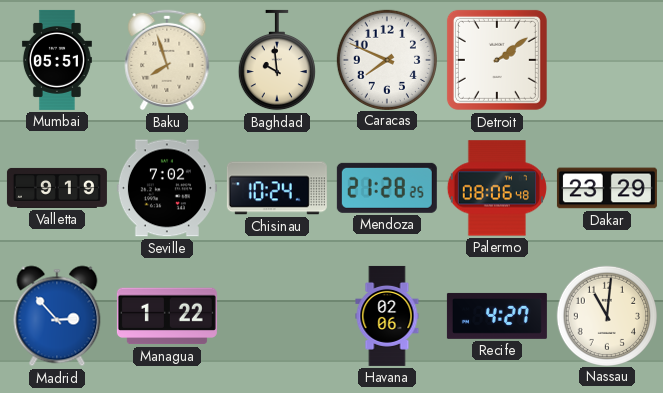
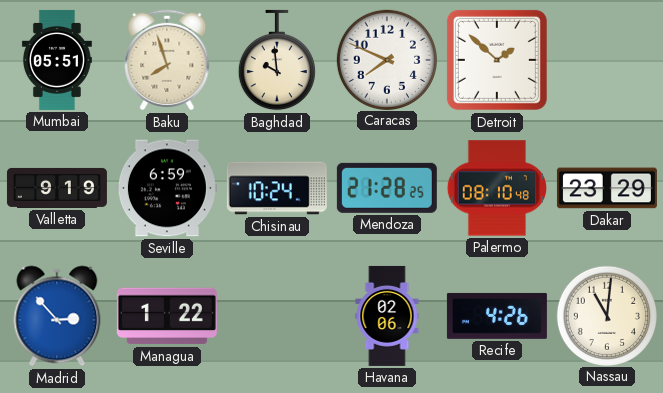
Detroit: 2:09 -> 1:52
Seville: 7:02 -> 6:59
Palermo: 08:06 -> 08:10
Recife: 4:27 -> 4:26
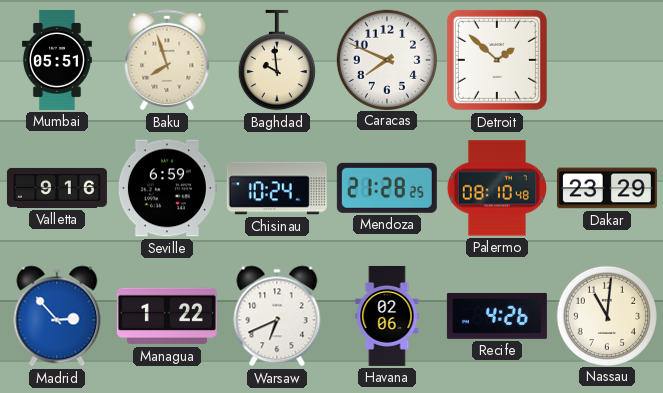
Valletta: 9:19 -> 9:16
Warsaw: none -> 6:41
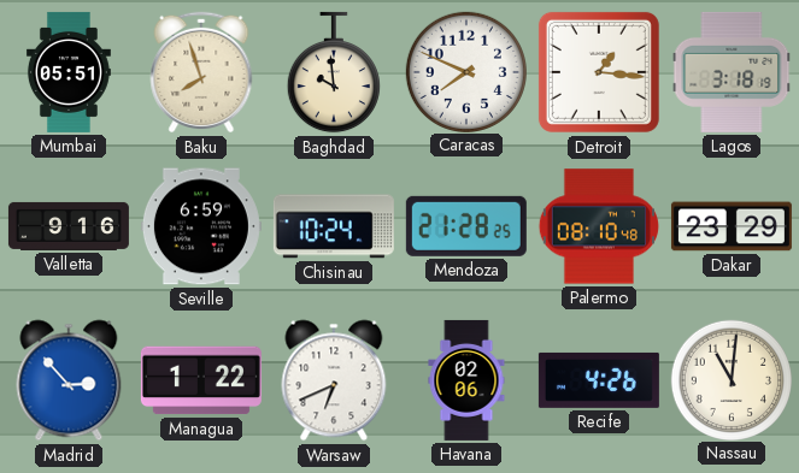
Detroit: 1:52 -> 1:16
Lagos: none -> 3:18
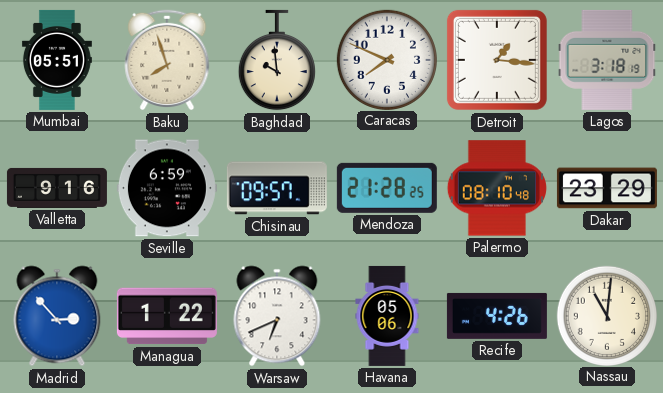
Chisinau: 10:24 -> 09:57
Havana: 02:06 -> 05:06
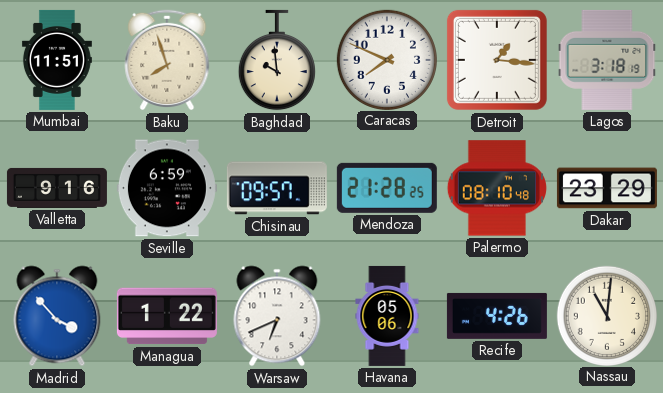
Mumbai: 05:51 -> 11:51
Madrid: 2:53 -> 3:53
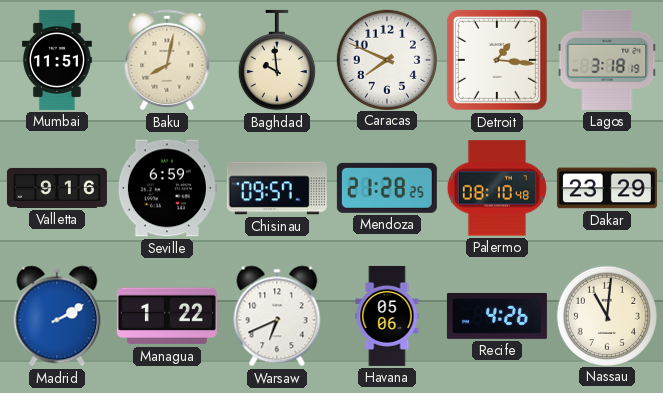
Baku: 7:57 -> 8:02
Madrid: 3:53 -> 2:10
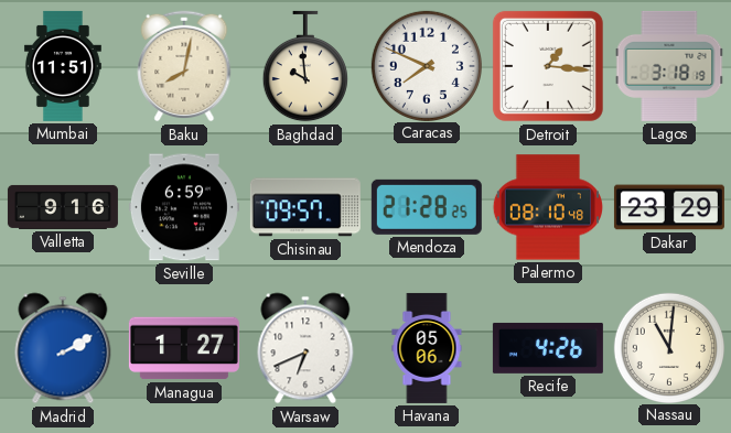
Managua: 1:22 -> 1:27
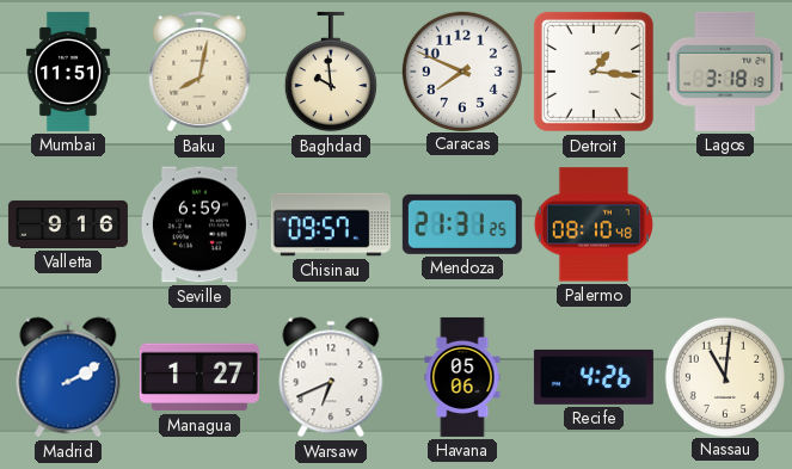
Mendoza: 21:28 -> 21:31
Dakar: 23:29 -> none
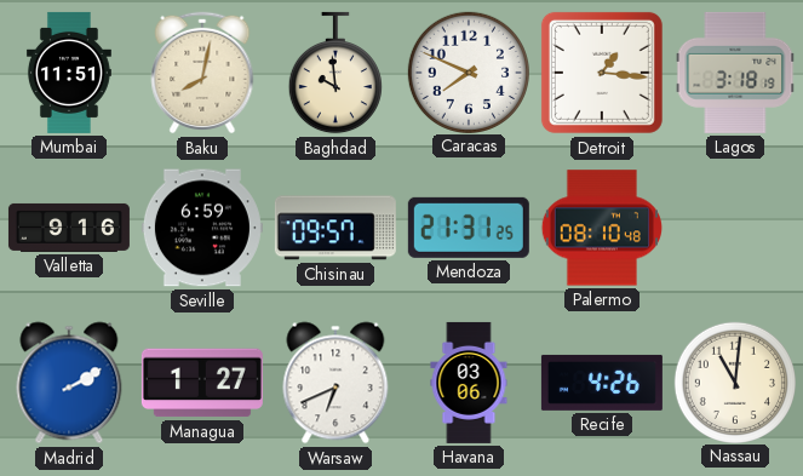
Havana: 05:06 -> 03:06
